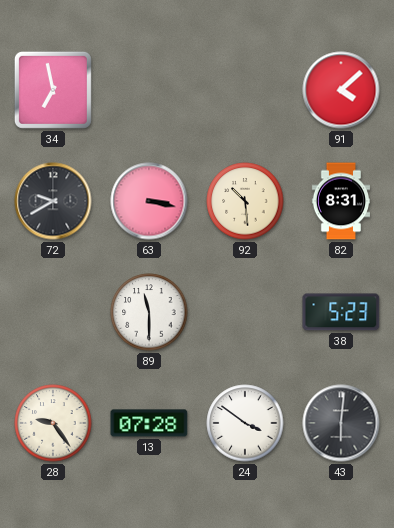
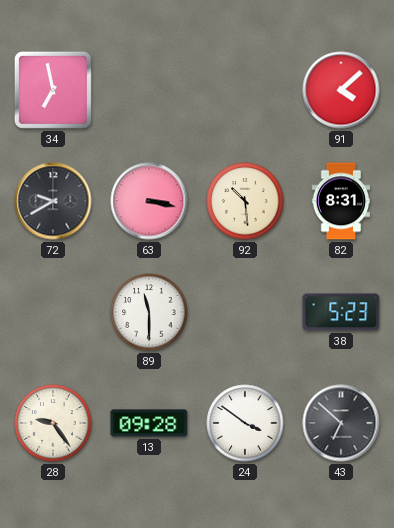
13: 07:28 -> 09:28
43: 6:01 -> 6:52
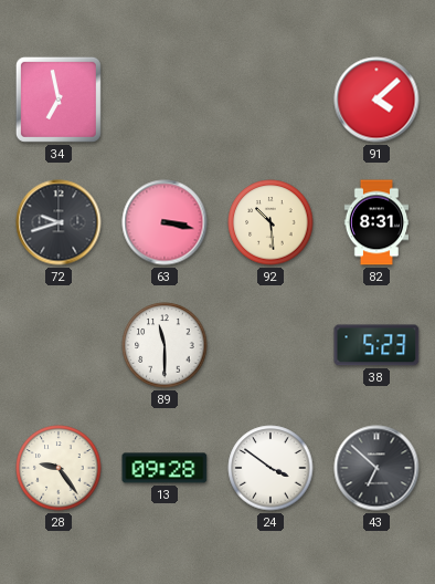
72: 9:40 -> 9:42
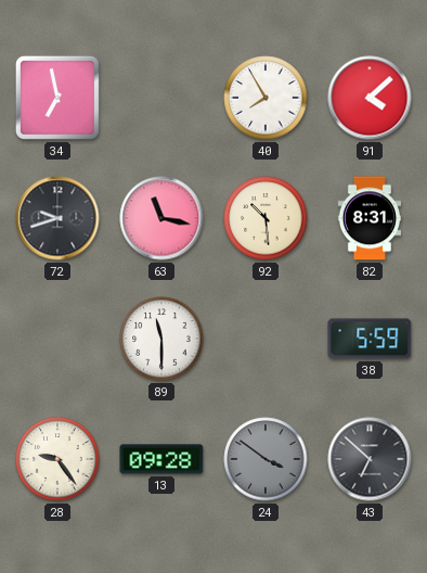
40: none -> 7:55
63: 3:17 -> 11:17
38: 5:23 -> 5:59
24 dial: white -> grey
